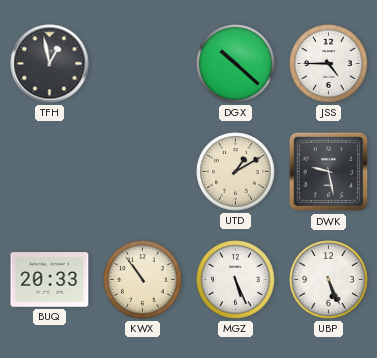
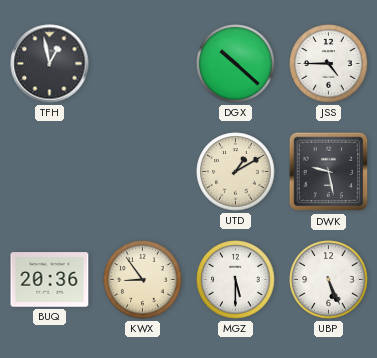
BUQ: 20:33 -> 20:36
KWX: 10:54 -> 8:54
MGZ: 5:26 -> 5:30
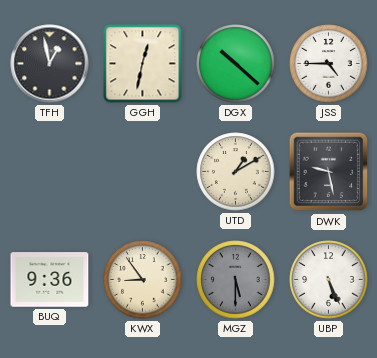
GGH: none -> 12:32
BUQ: 20:36 -> 9:36
MGZ dial: white -> grey
